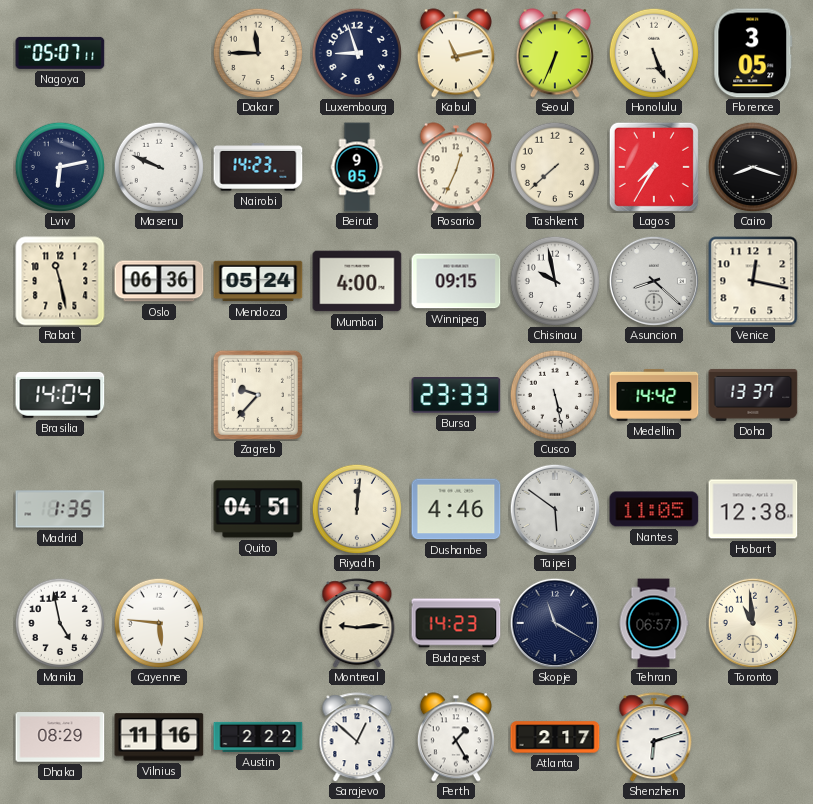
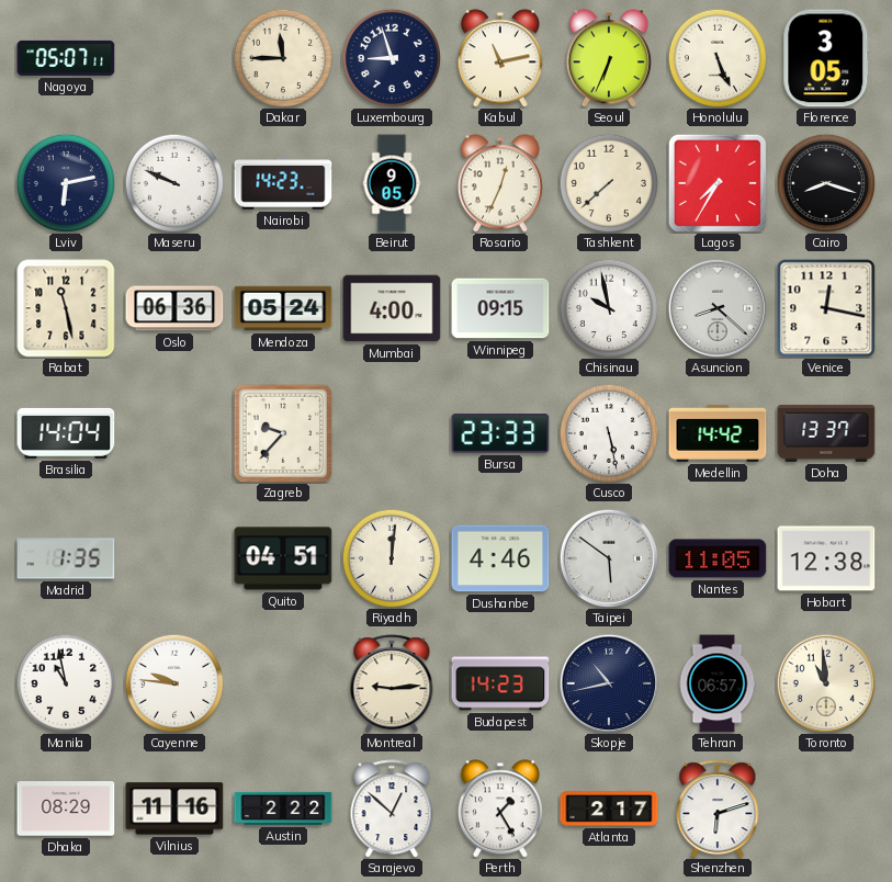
Manila: 4:58 -> 10:58
Cayenne: 5:46 -> 9:46
Skopje: 11:20 -> 10:43
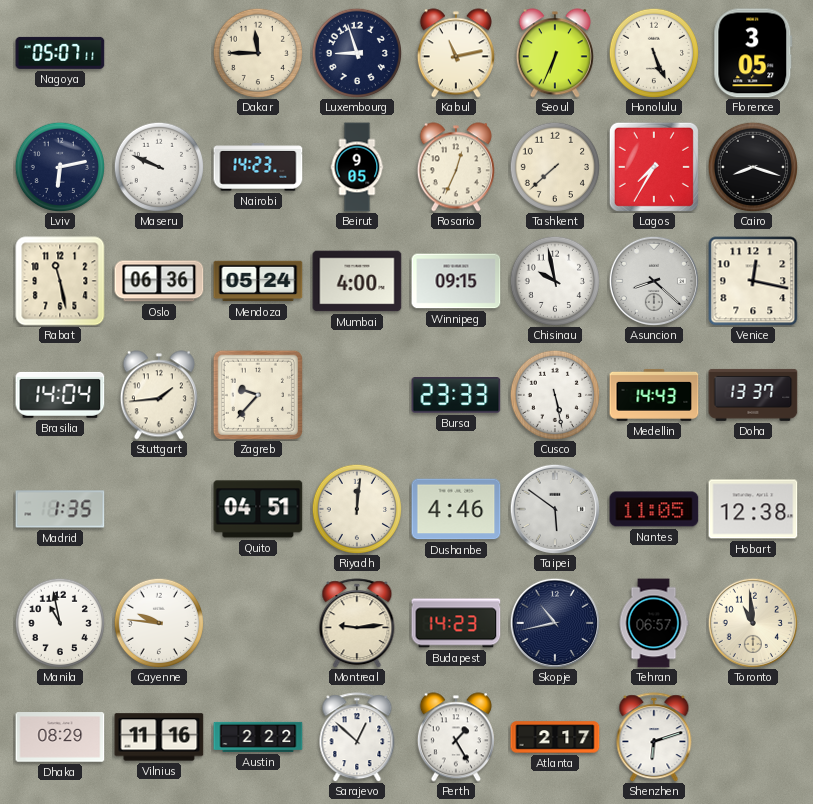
Stuttgart: none -> 1:44
Medellin: 14:42 -> 14:43
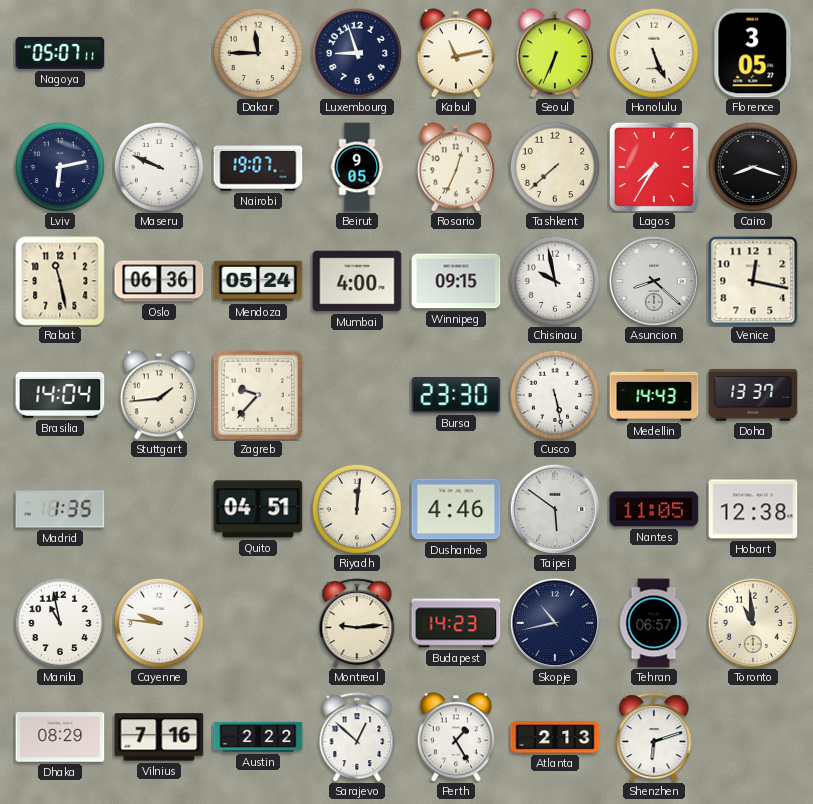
Nairobi: 14:23 -> 19:07
Bursa: 23:33 -> 23:30
Vilnius: 11:16 -> 7:16
Atlanta: 2:17 -> 2:13
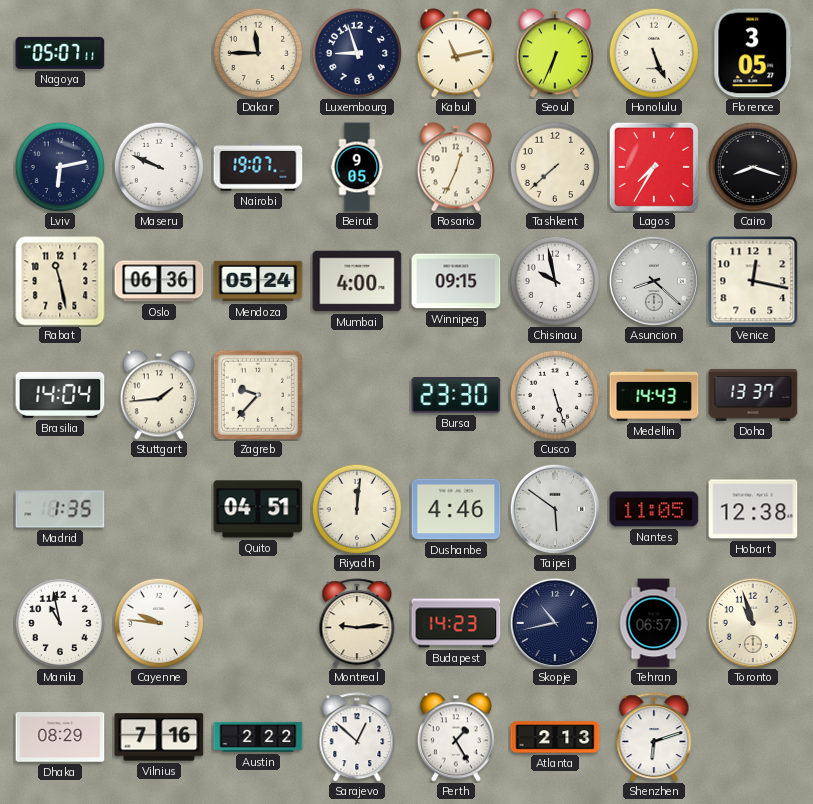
Cusco: 5:28 -> 5:27
Toronto: 10:59 -> 10:57
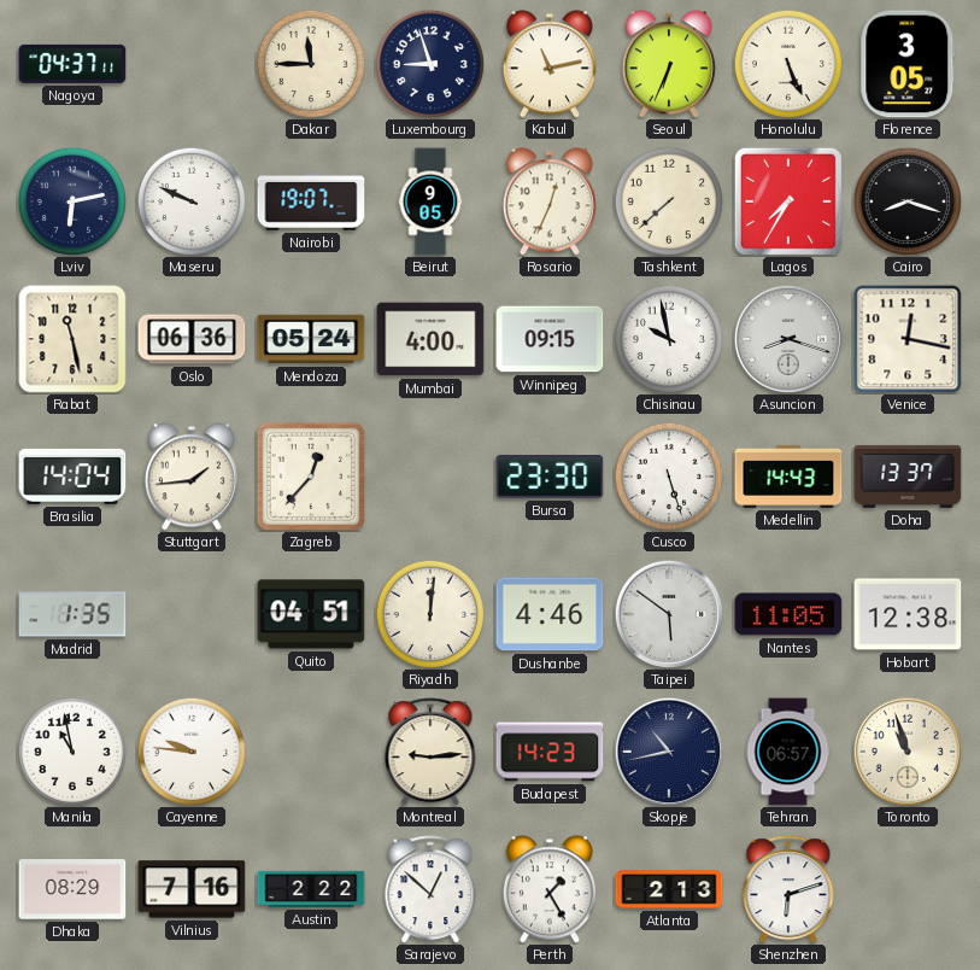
Nagoya: 05:07 -> 04:37
Asuncion: 8:22 -> 8:18
Zagreb: 9:37 -> 12:37
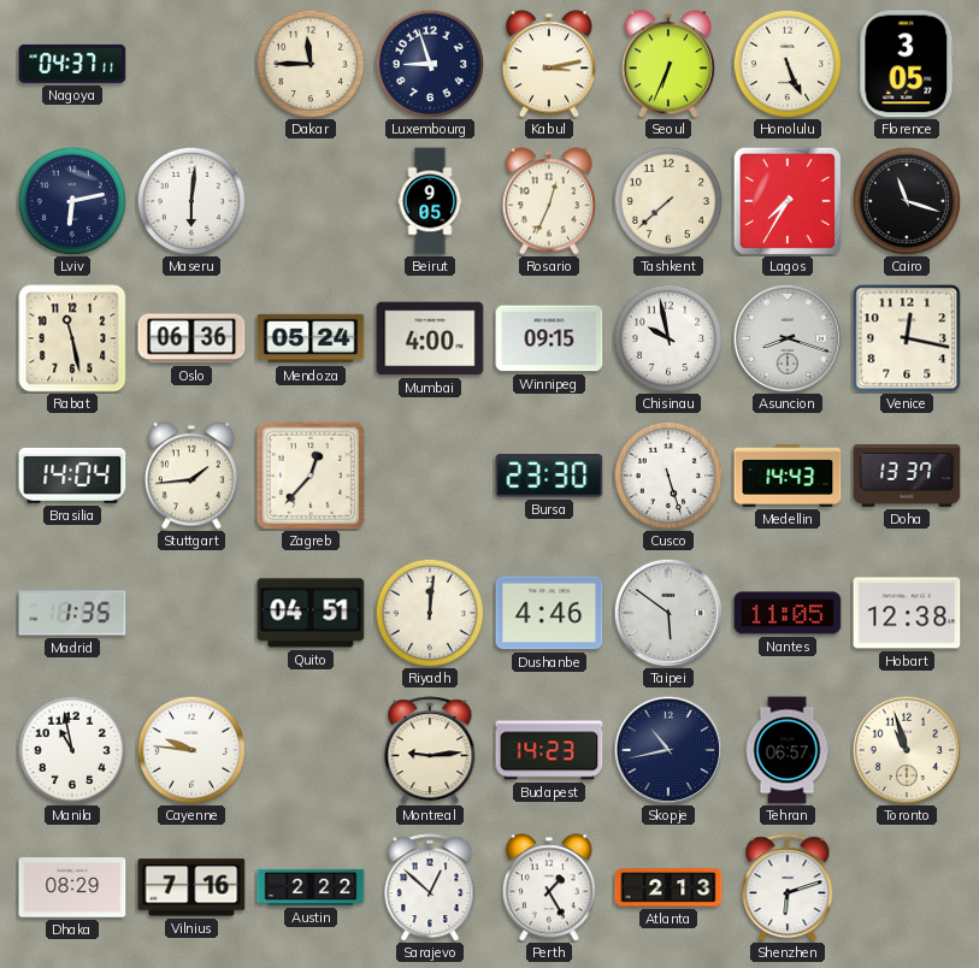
Kabul: 11:13 -> 3:13
Maseru: 9:49 -> 6:01
Nairobi: 19:07 -> none
Cairo: 8:18 -> 11:18
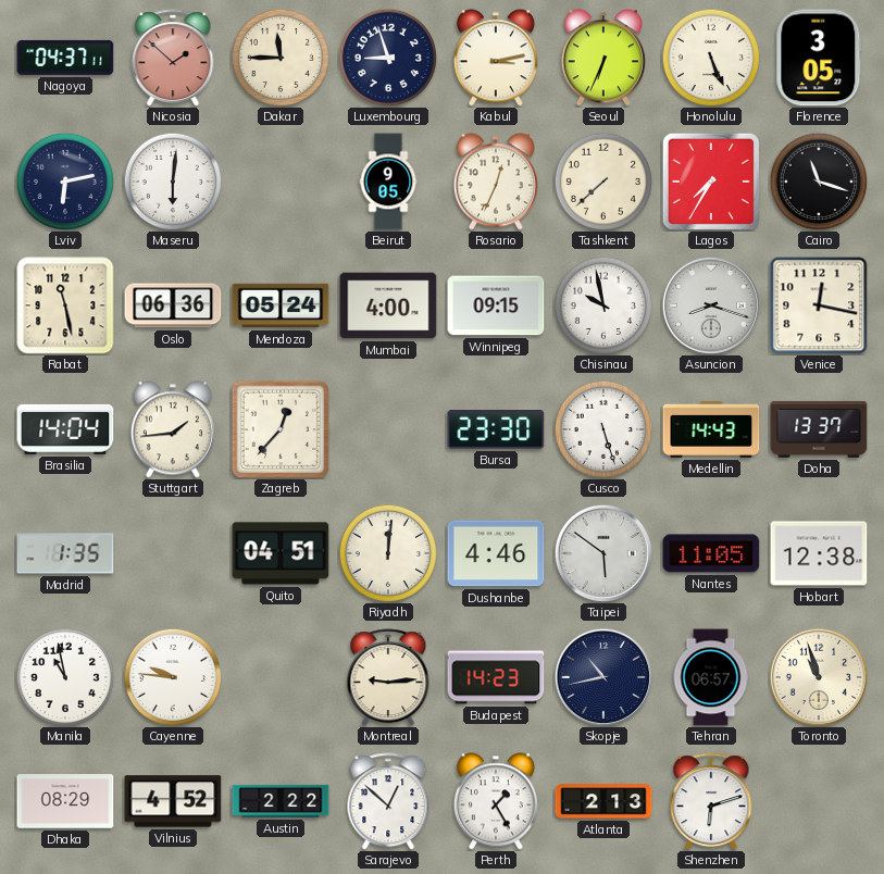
Nicosia: none -> 1:52
Vilnius: 7:16 -> 4:52
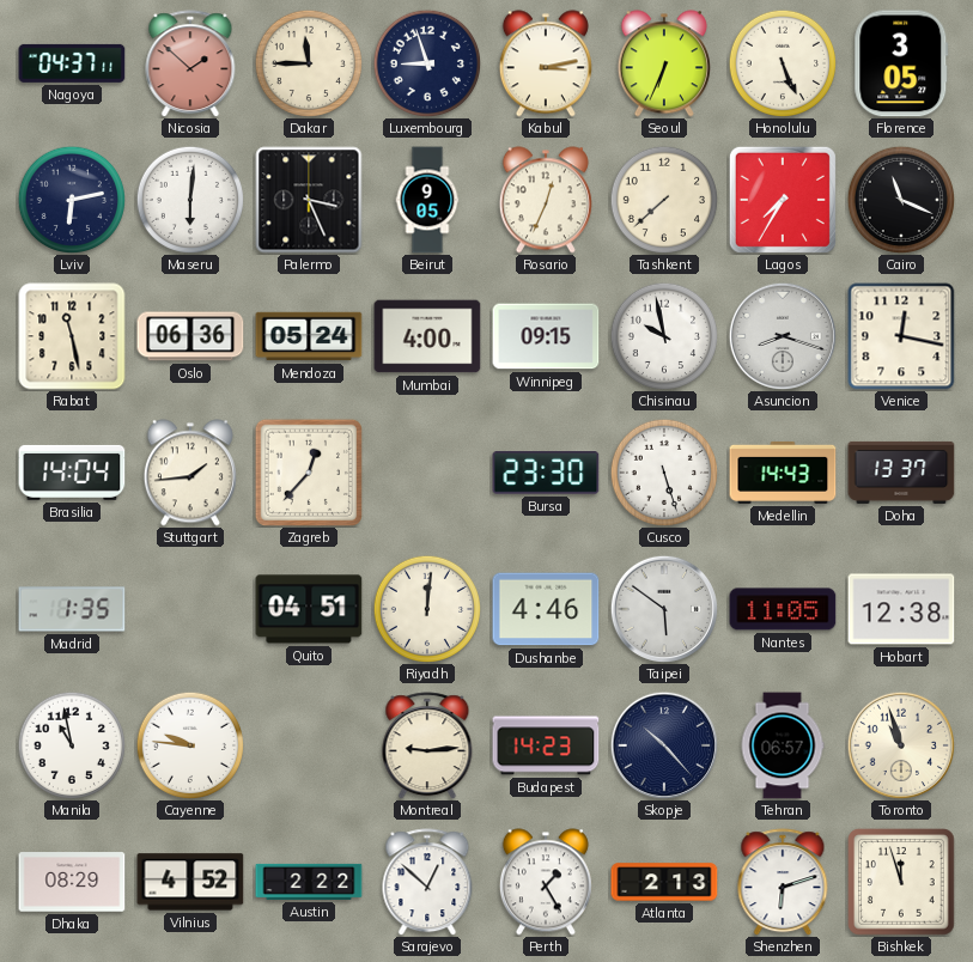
Palermo: none -> 3:26
Cairo: 11:18 -> 11:19
Skopje: 10:43 -> 10:23
Bishkek: none -> 11:57
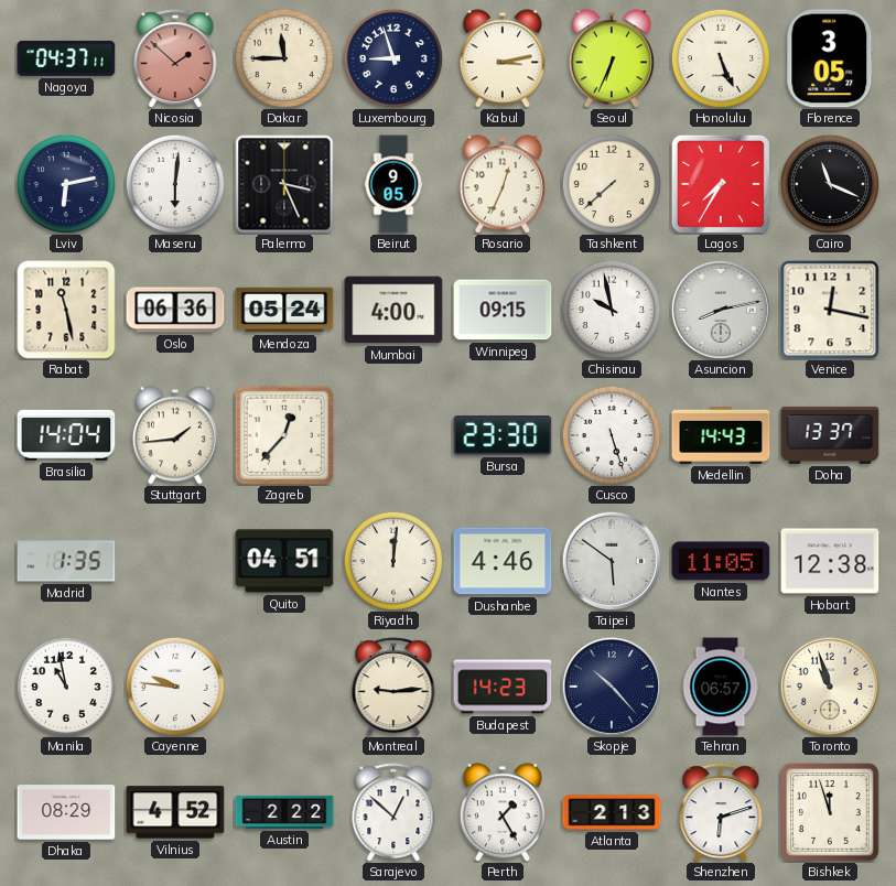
Asuncion: 8:18 -> 8:13
